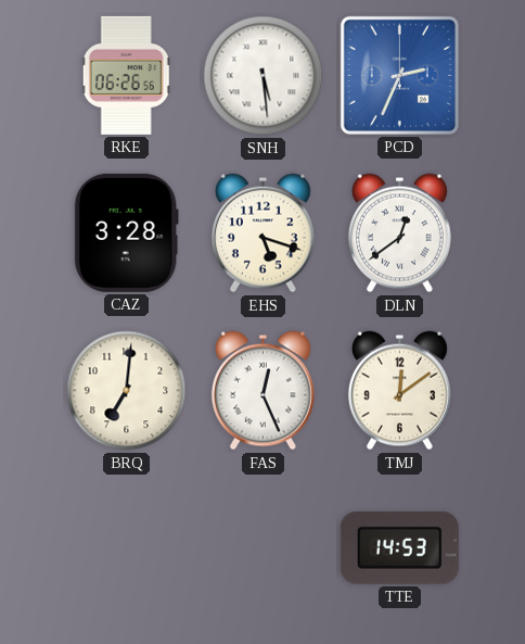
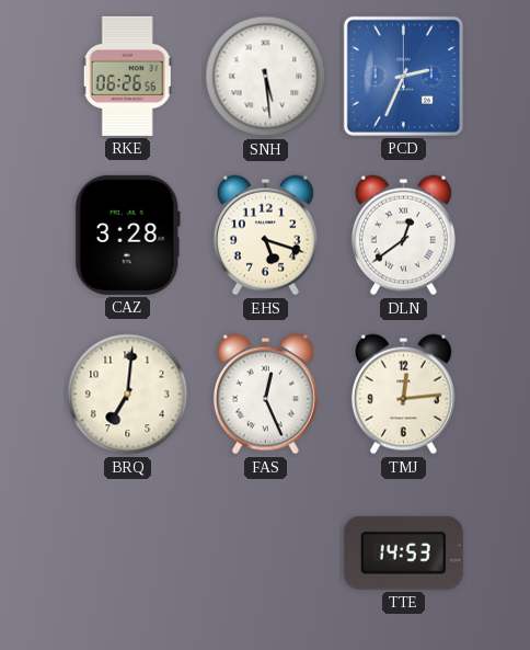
TMJ: 12:09 -> 12:14
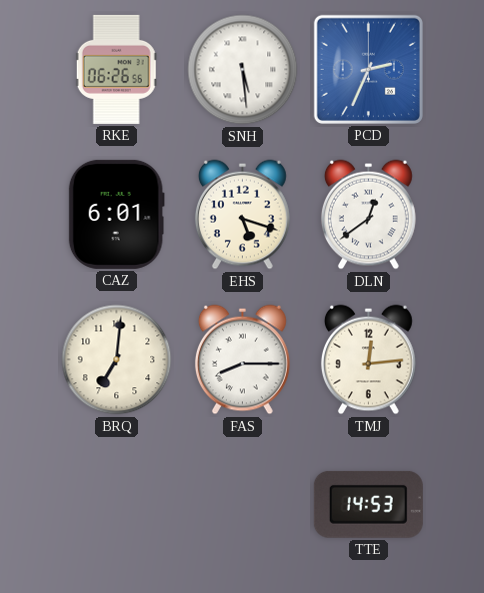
CAZ: 3:28 -> 6:01
FAS: 12:26 -> 8:15
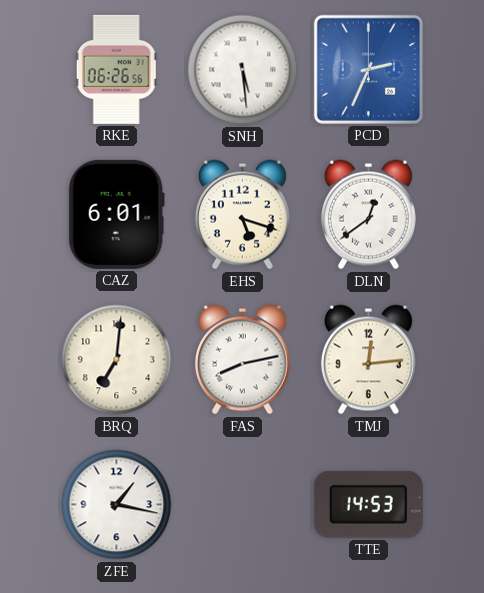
FAS: 8:15 -> 8:13
ZFE: none -> 1:17
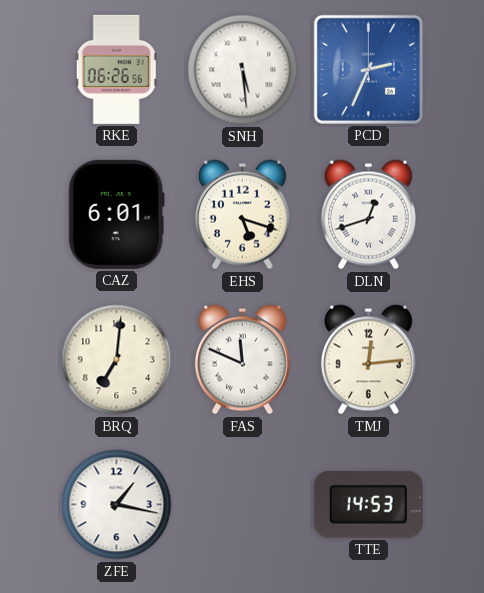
DLN: 12:39 -> 12:42
FAS: 8:13 -> 11:49
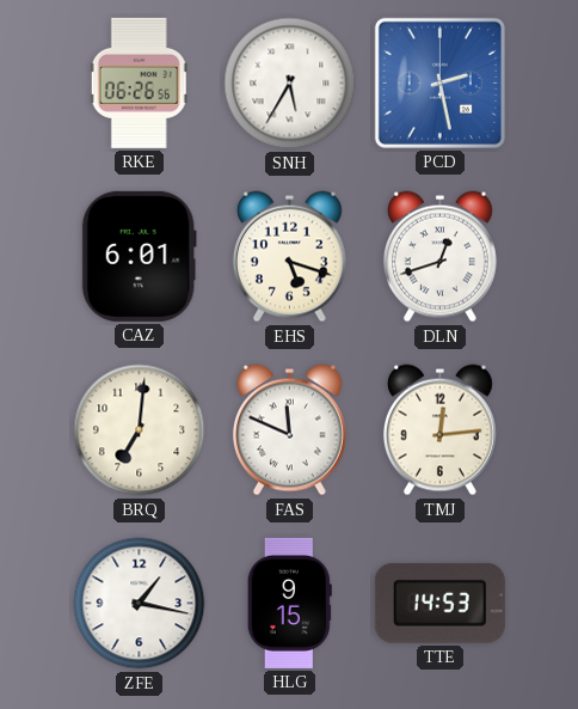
SNH: 5:29 -> 5:35
PCD: 2:34 -> 2:28
HLG: none -> 9:15
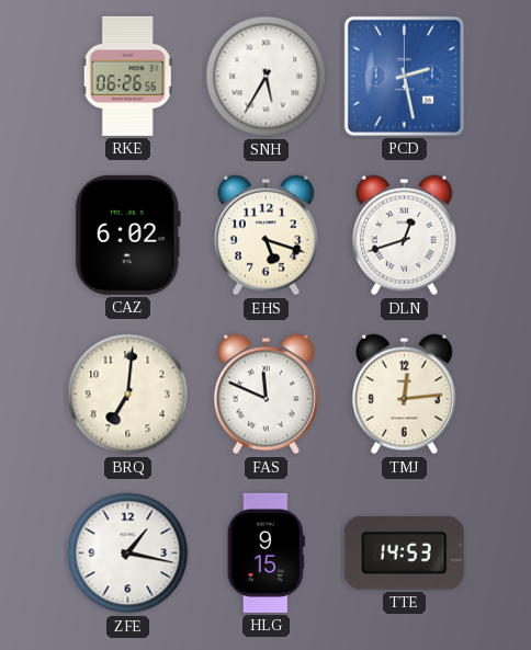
CAZ: 6:01 -> 6:02
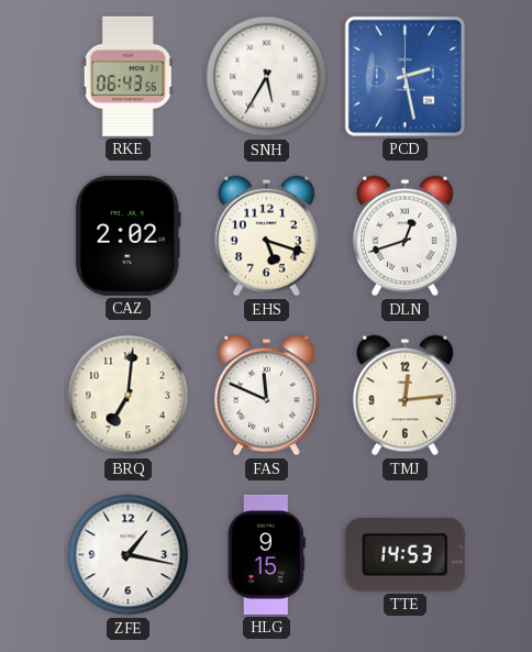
RKE: 06:26 -> 06:43
CAZ: 6:02 -> 2:02
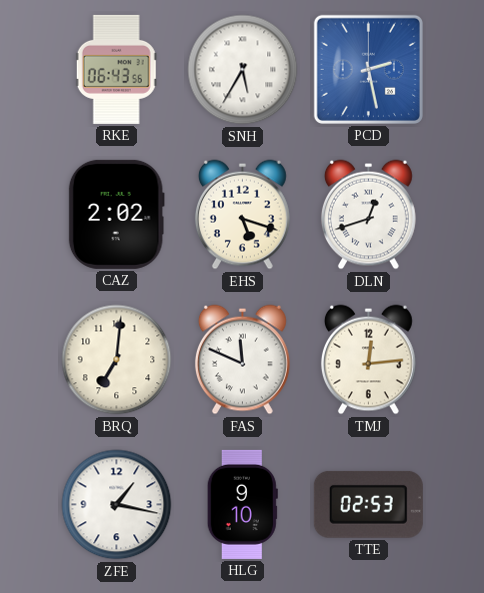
HLG: 9:15 -> 9:10
TTE: 14:53 -> 02:53
